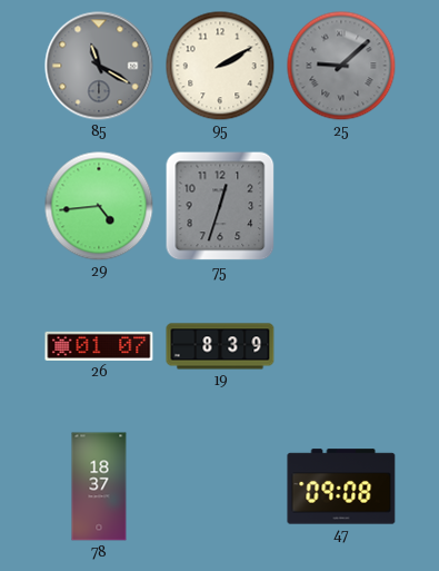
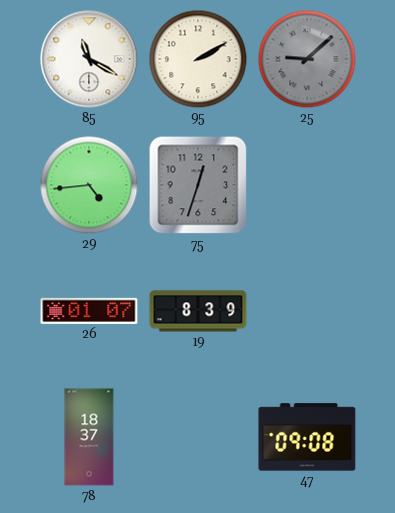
85 dial: grey -> white
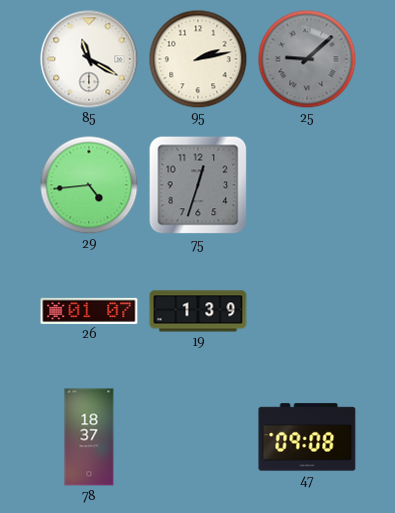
95: 2:10 -> 2:13
19: 8:39 -> 1:39
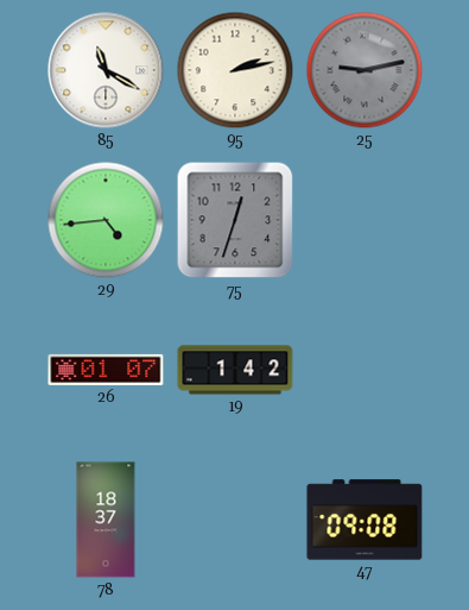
25: 9:08 -> 9:13
19: 1:39 -> 1:42
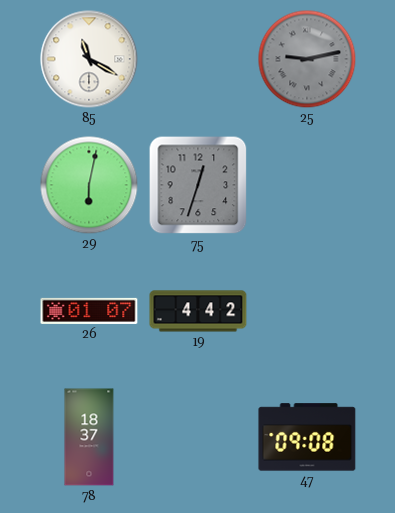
95: 2:13 -> none
29: 4:44 -> 6:02
19: 1:42 -> 4:42
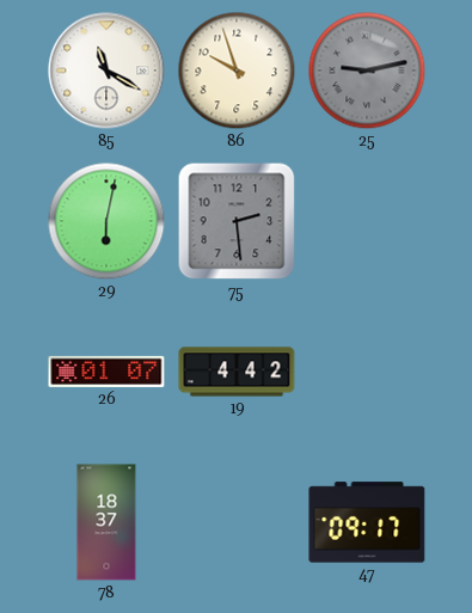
86: none -> 9:57
75: 12:33 -> 2:29
47: 09:08 -> 09:17
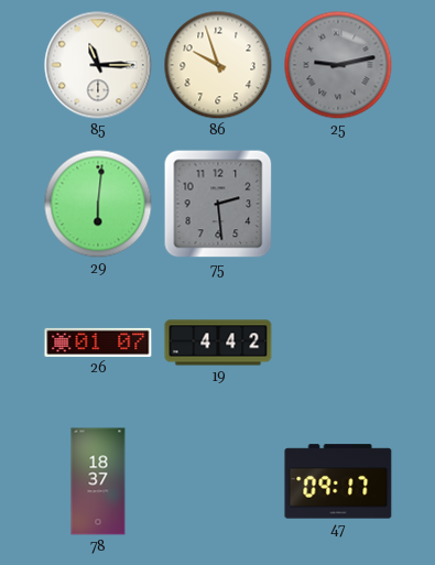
85: 11:20 -> 11:15
29: 6:02 -> 6:01
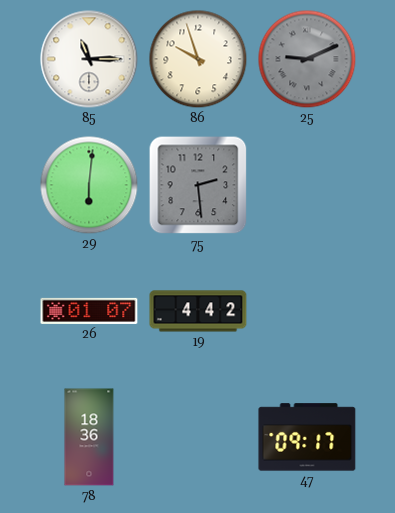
25: 9:13 -> 9:11
78: 18:37 -> 18:36
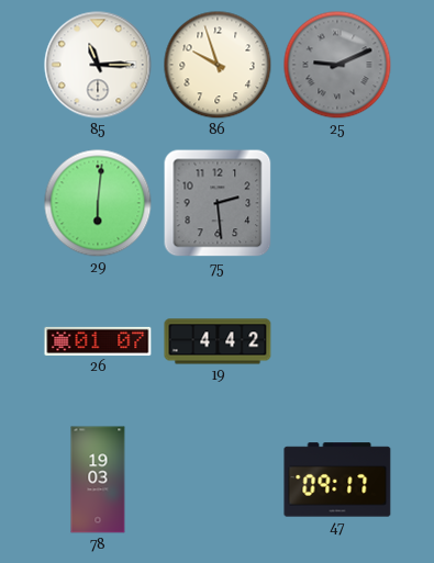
78: 18:36 -> 19:03
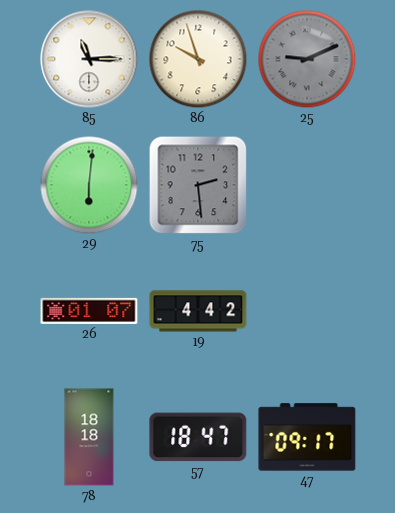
78: 19:03 -> 18:18
57: none -> 18:47
